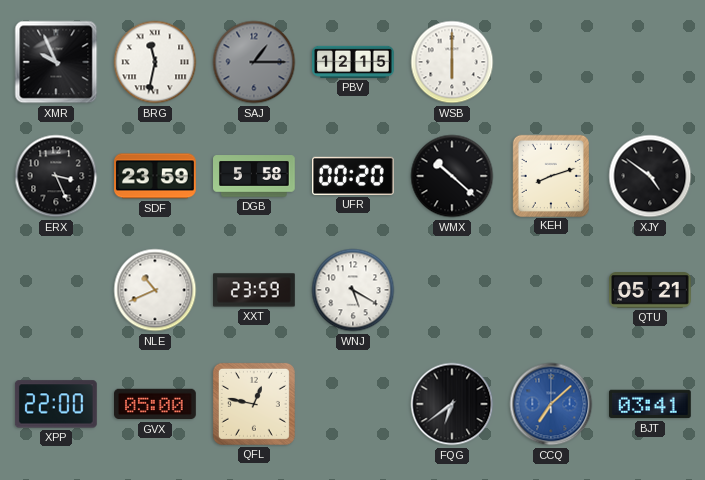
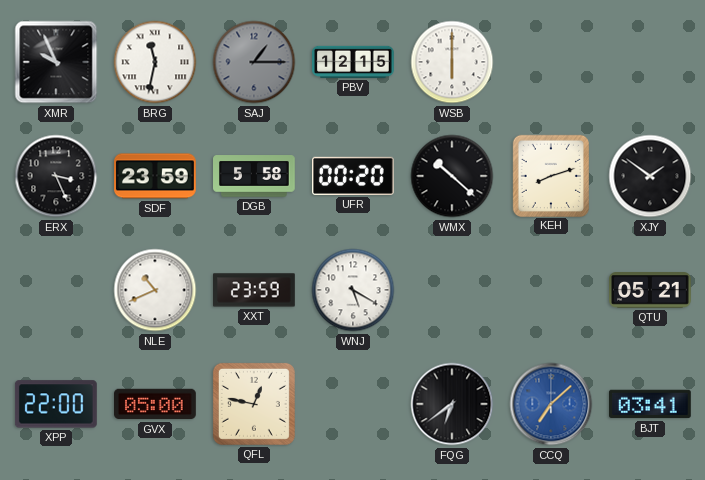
XJY: 4:51 -> 1:51
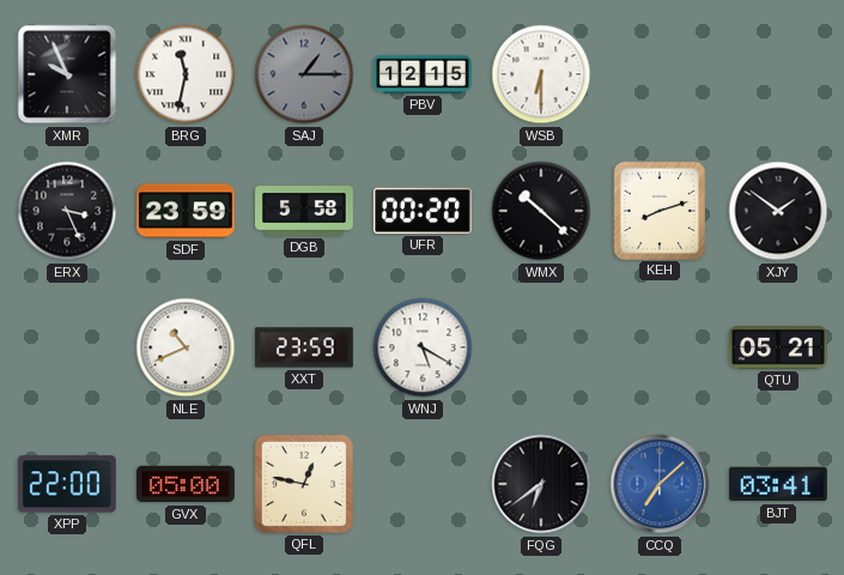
WSB: 6:00 -> 6:30
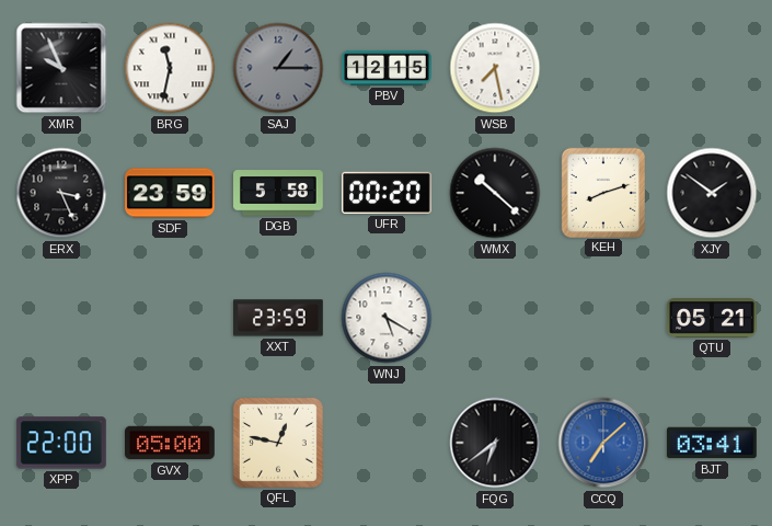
WSB: 6:30 -> 7:28
NLE: 10:41 -> none
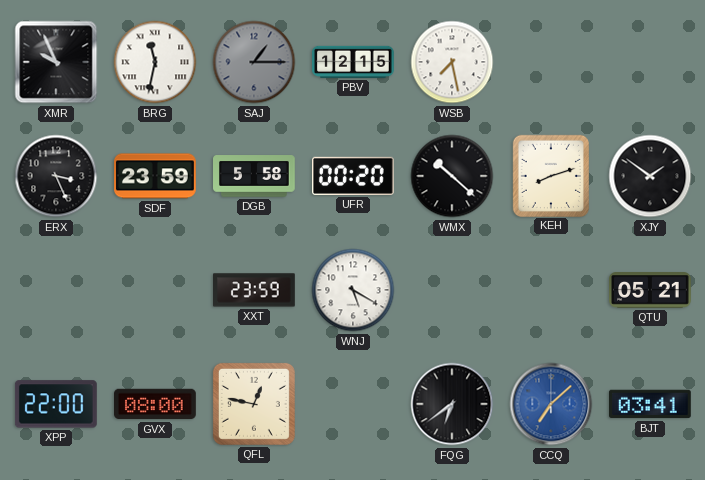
GVX: 05:00 -> 08:00
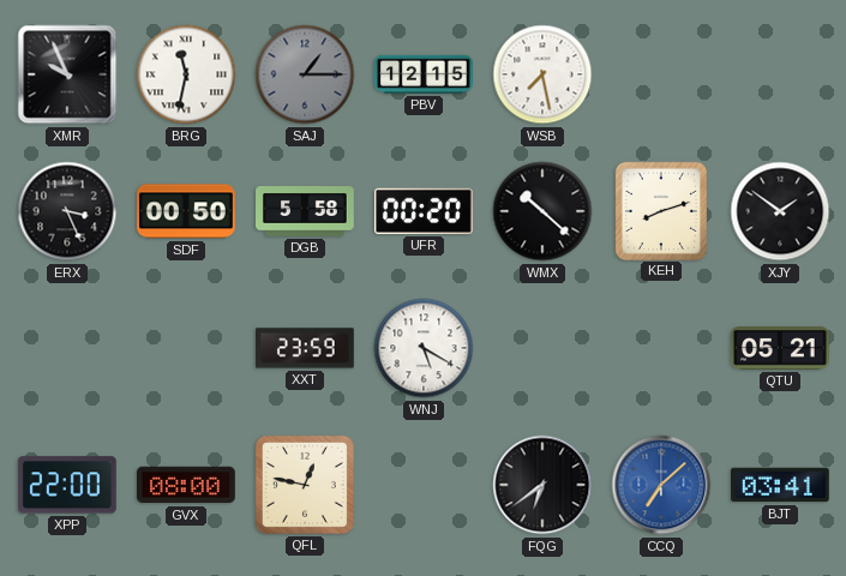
SDF: 23:59 -> 00:50
